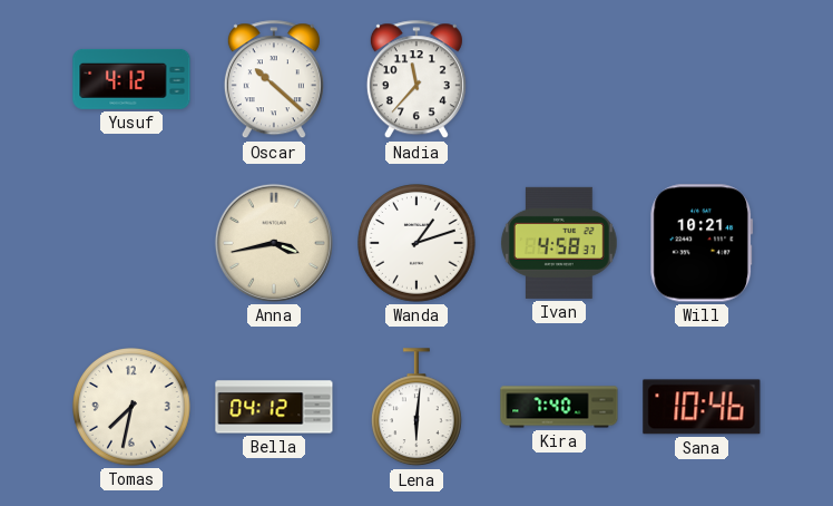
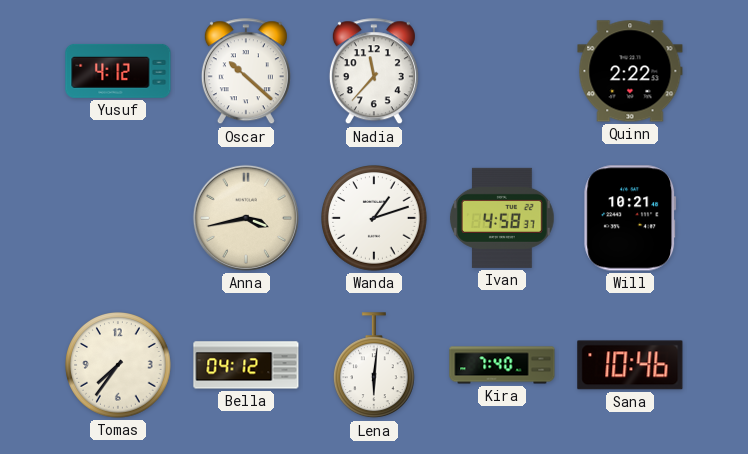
Quinn: none -> 2:22
Tomas: 7:32 -> 7:36
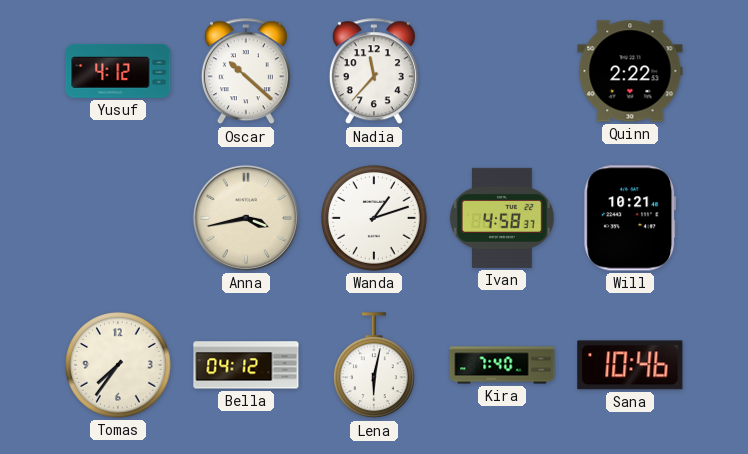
Lena: 6:01 -> 6:02
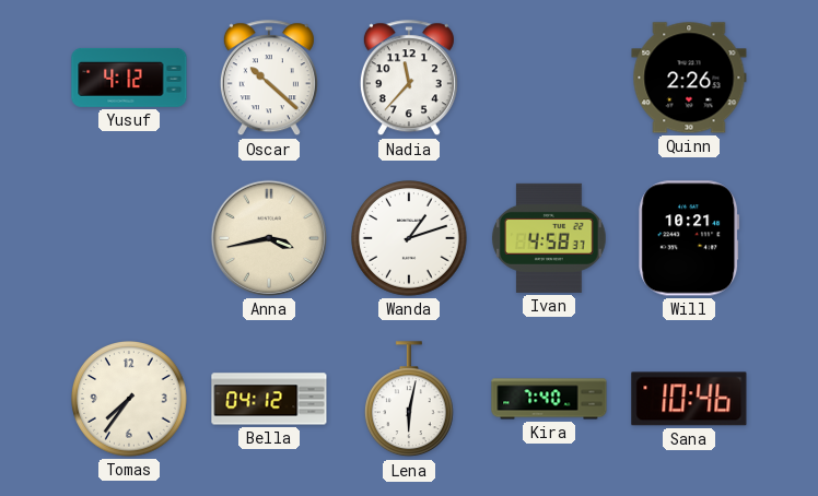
Quinn: 2:22 -> 2:26
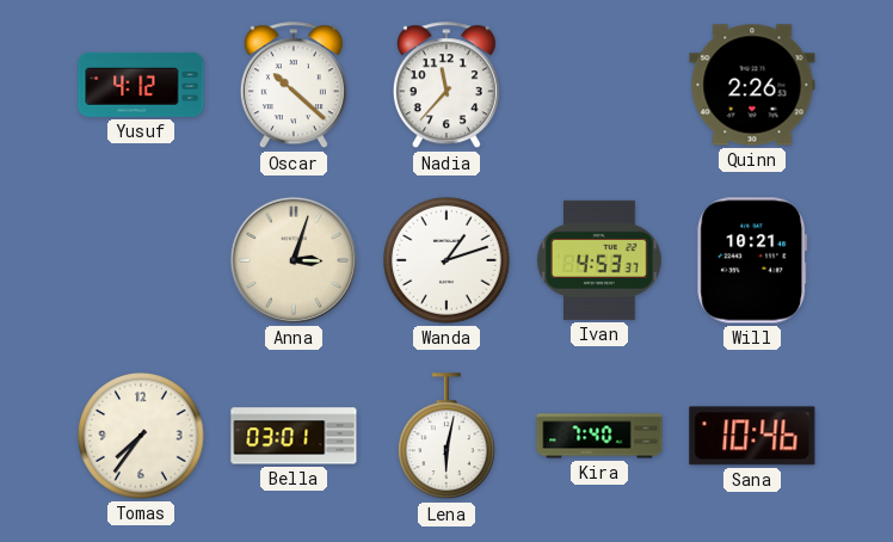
Anna: 3:43 -> 3:03
Ivan: 4:58 -> 4:53
Bella: 04:12 -> 03:01
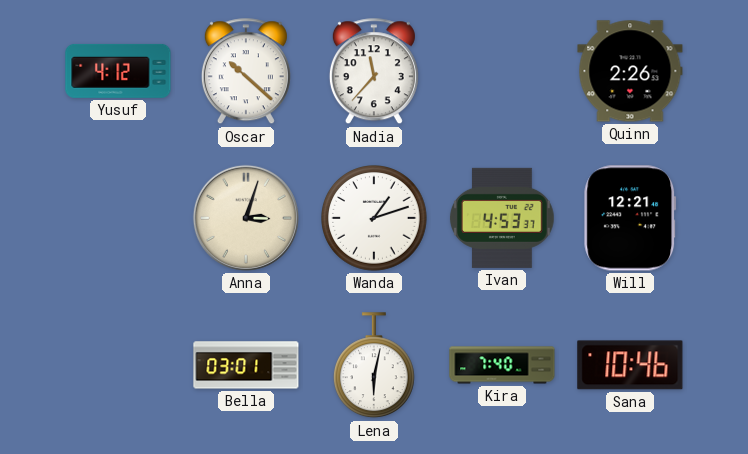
Will: 10:21 -> 12:21
Tomas: 7:36 -> none
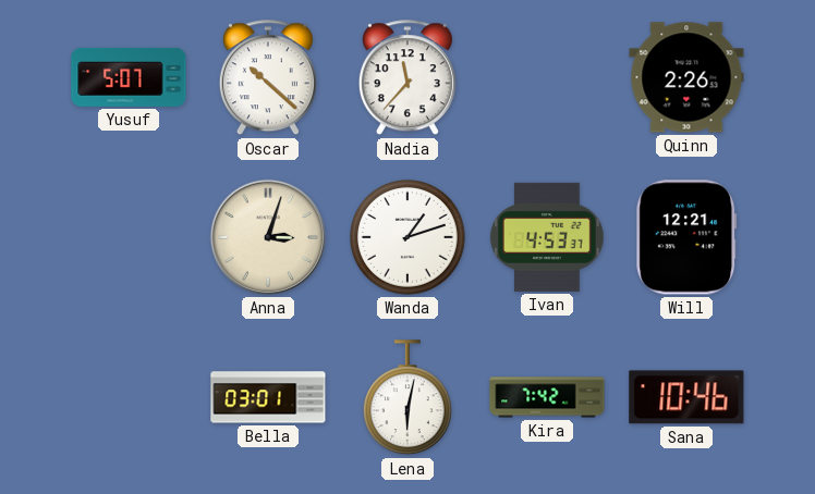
Yusuf: 4:12 -> 5:07
Kira: 7:40 -> 7:42
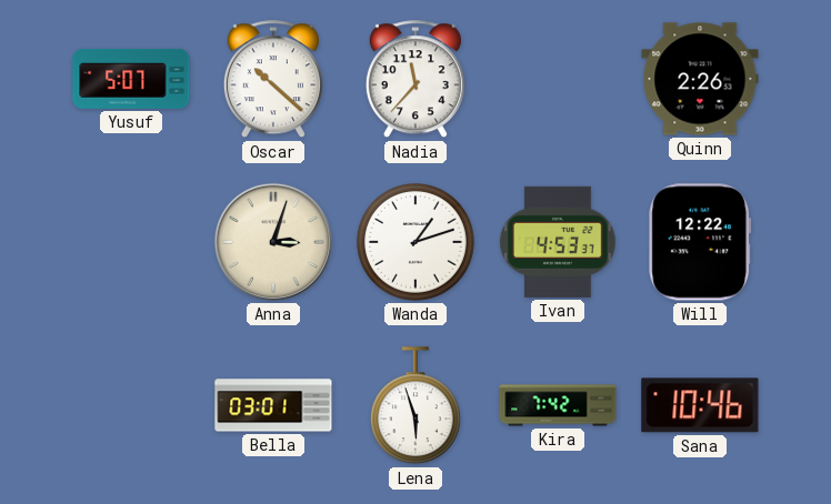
Will: 12:21 -> 12:22
Lena: 6:02 -> 5:57
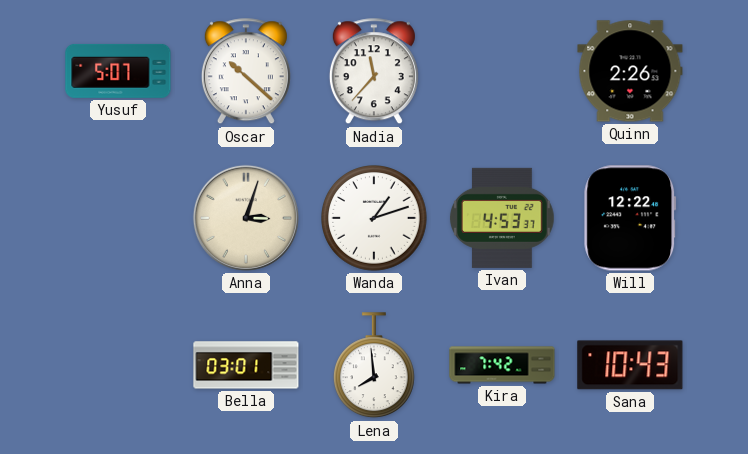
Lena: 5:57 -> 7:59
Sana: 10:46 -> 10:43
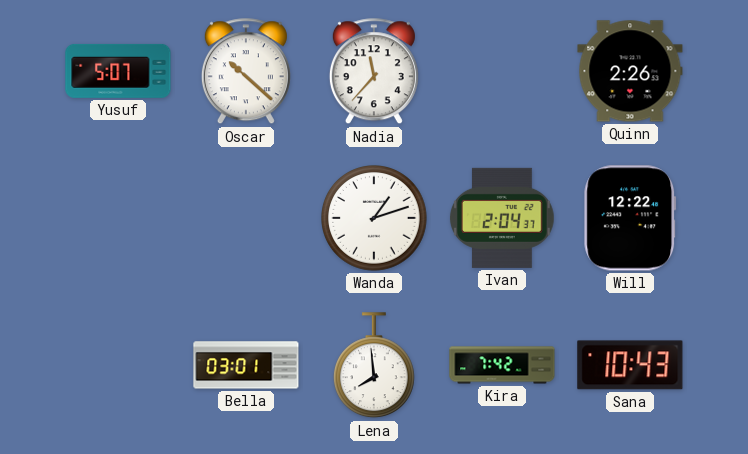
Anna: 3:03 -> none
Ivan: 4:53 -> 2:04
